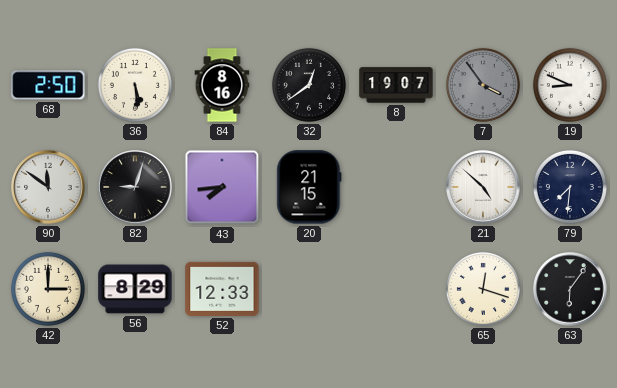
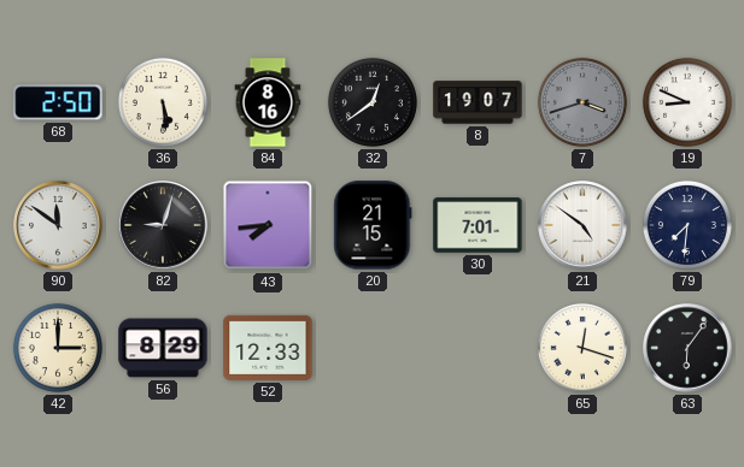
7: 3:54 -> 3:42
30: none -> 7:01
21: 4:52 -> 4:51
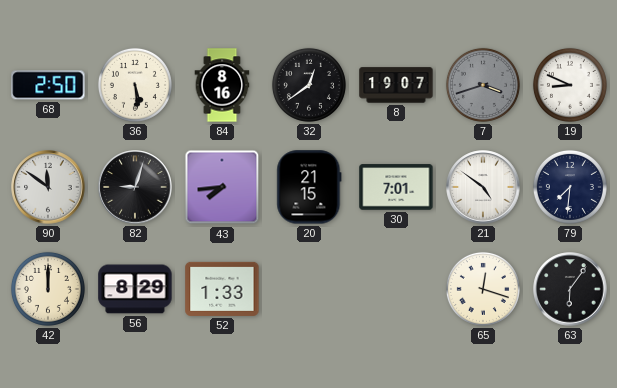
42: 3:00 -> 12:00
52: 12:33 -> 1:33
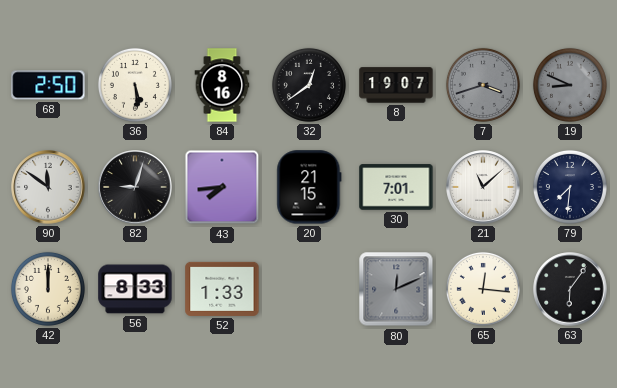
19 dial: white -> grey
21: 4:51 -> 11:08
56: 8:29 -> 8:33
80: none -> 12:11
65: 12:18 -> 12:16
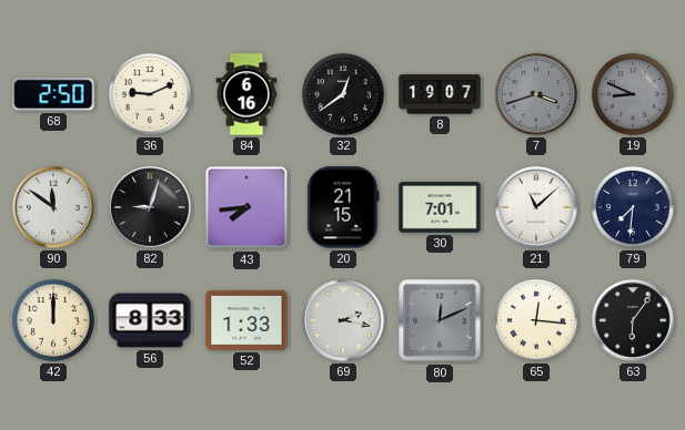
36: 5:29 -> 9:11
84: 8:16 -> 6:16
69: none -> 2:17
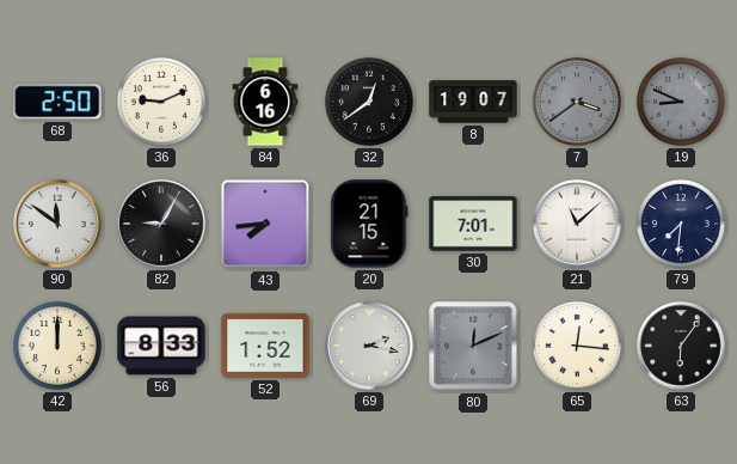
7: 3:42 -> 3:39
82: 9:03 -> 9:05
52: 1:33 -> 1:52
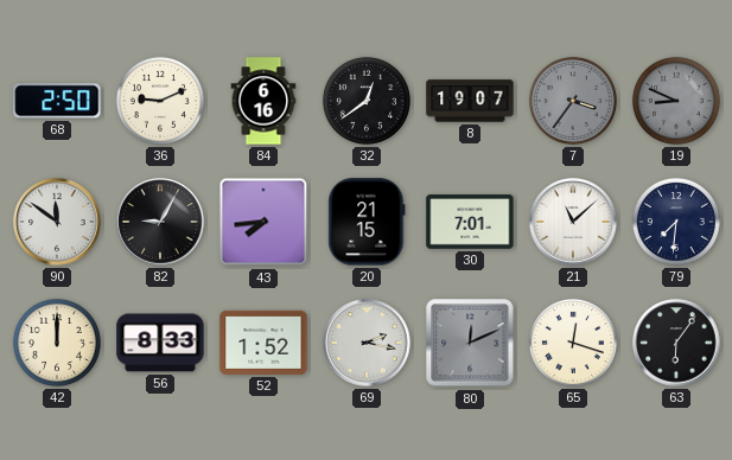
7: 3:39 -> 3:36
65: 12:16 -> 12:18
